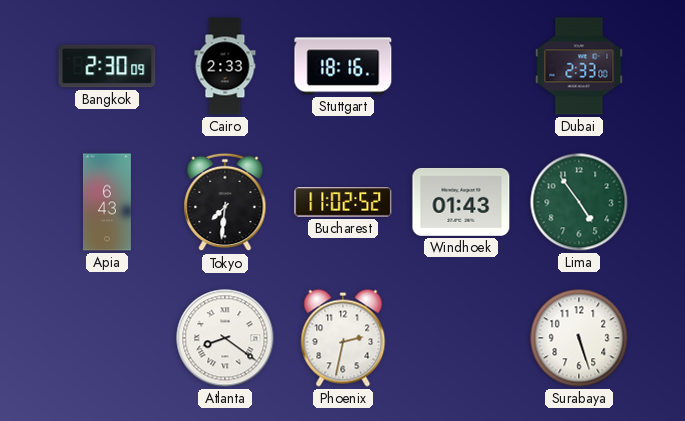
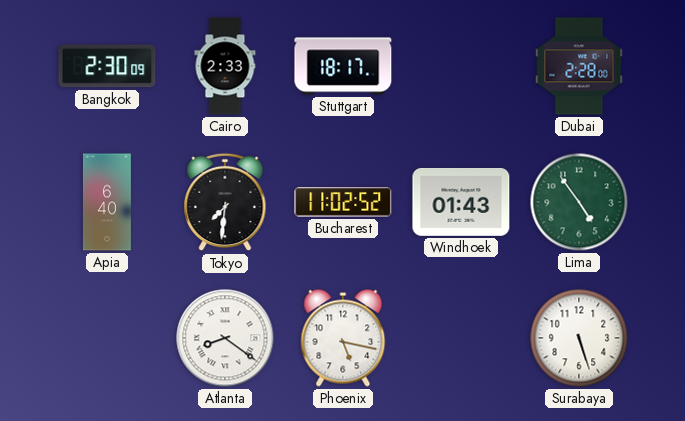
Stuttgart: 18:16 -> 18:17
Dubai: 2:33 -> 2:28
Apia: 6:43 -> 6:40
Phoenix: 2:32 -> 5:17
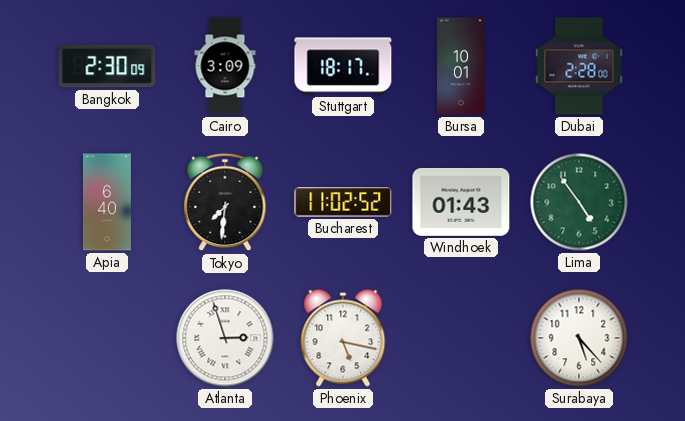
Cairo: 2:33 -> 3:09
Bursa: none -> 10:01
Atlanta: 8:21 -> 2:57
Surabaya: 5:27 -> 5:23
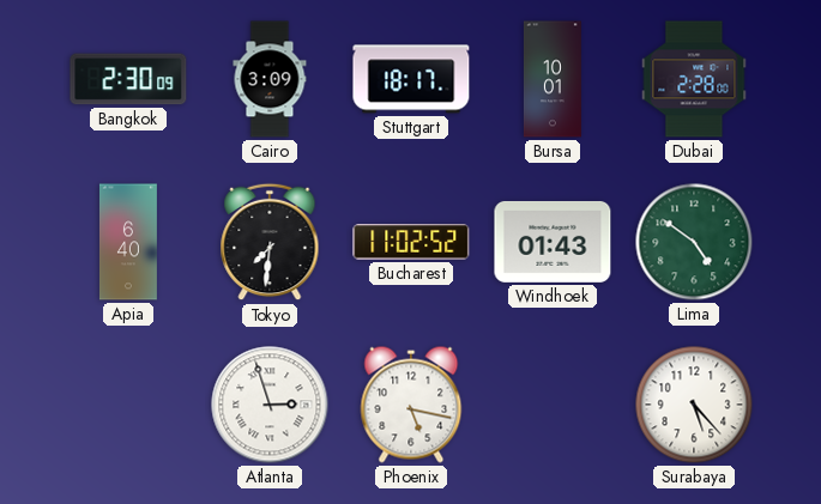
Lima: 4:54 -> 4:51
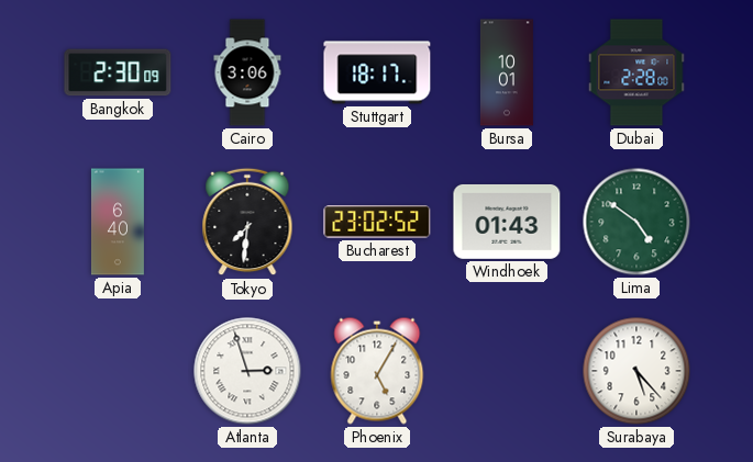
Cairo: 3:09 -> 3:06
Bucharest: 11:02 -> 23:02
Phoenix: 5:17 -> 5:05
